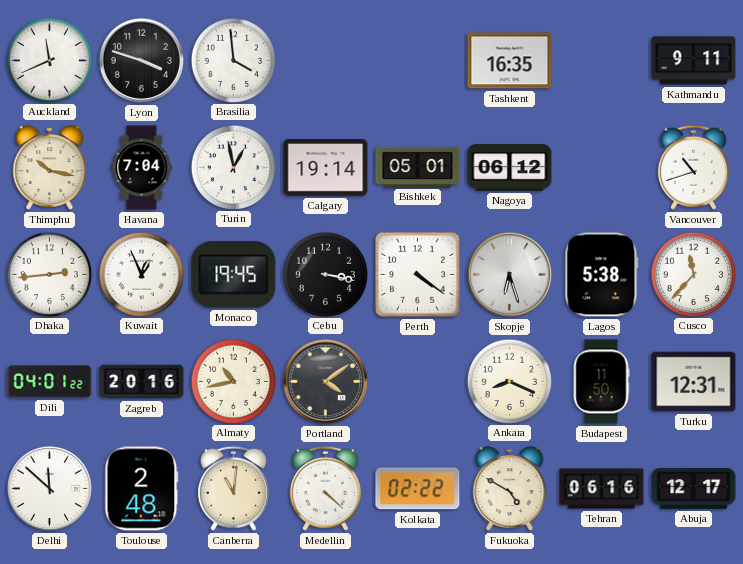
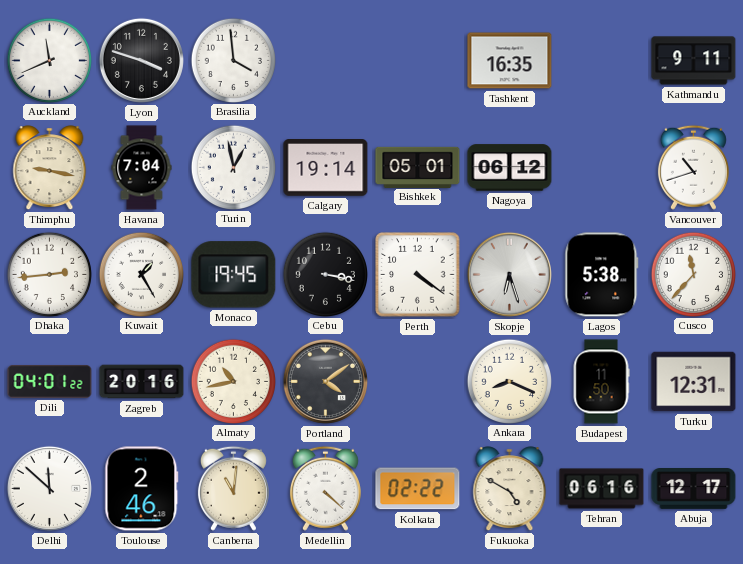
Thimphu: 10:17 -> 9:17
Kuwait: 12:56 -> 1:25
Toulouse: 2:48 -> 2:46
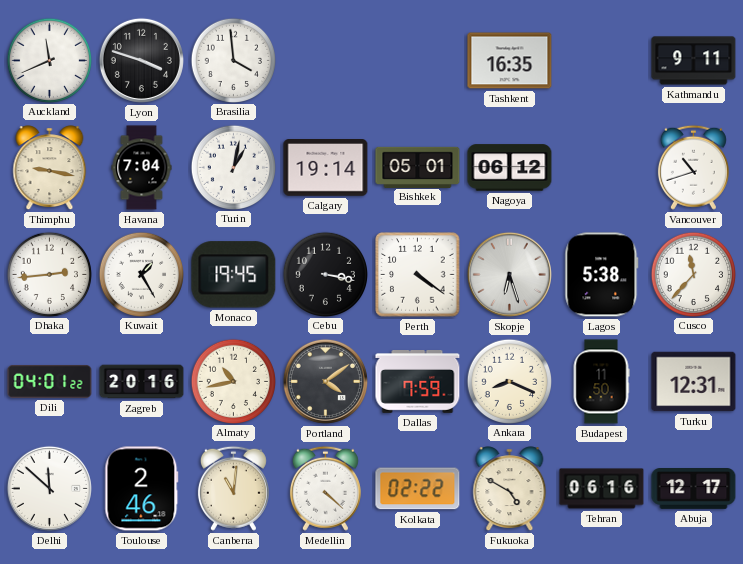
Turin: 12:58 -> 1:02
Dallas: none -> 7:59
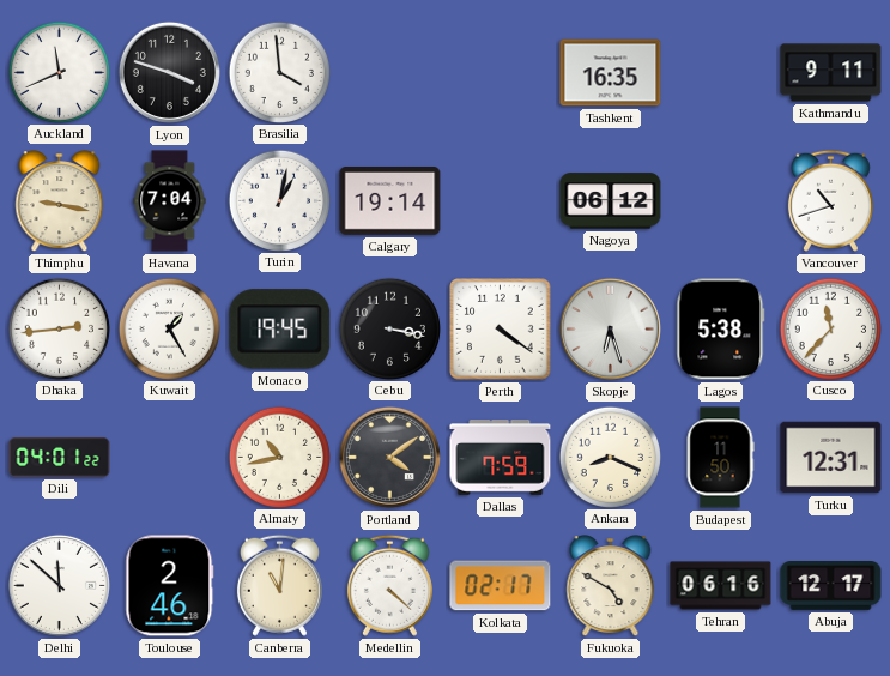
Bishkek: 05:01 -> none
Zagreb: 20:16 -> none
Kolkata: 02:22 -> 02:17
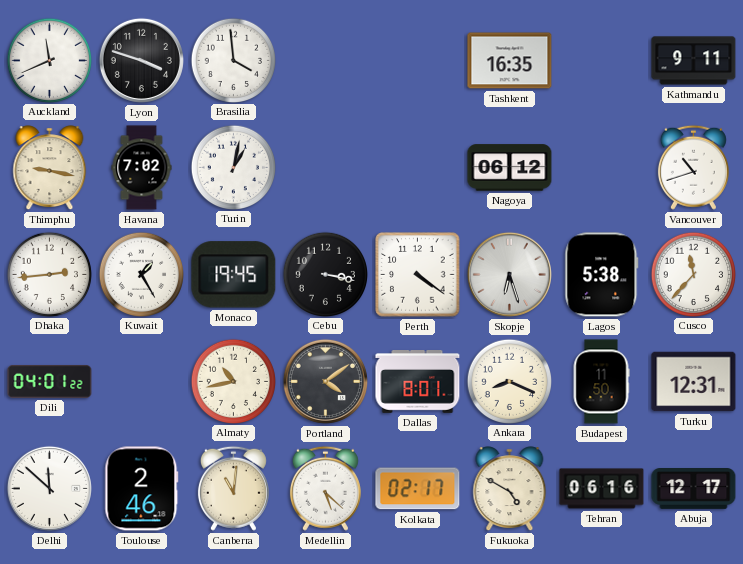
Havana: 7:04 -> 7:02
Calgary: 19:14 -> none
Dallas: 7:59 -> 8:01
Medellin: 4:22 -> 5:22
